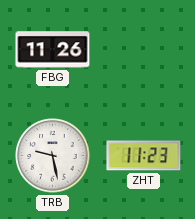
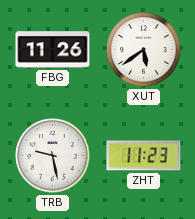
XUT: none -> 5:39
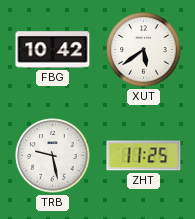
FBG: 11:26 -> 10:42
ZHT: 11:23 -> 11:25
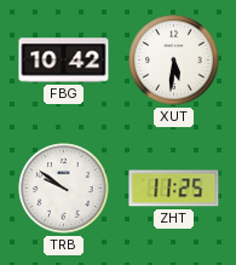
XUT: 5:39 -> 5:31
TRB: 9:28 -> 9:51
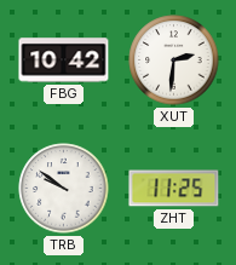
XUT: 5:31 -> 2:31
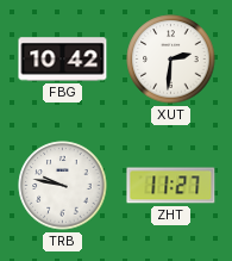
TRB: 9:51 -> 9:47
ZHT: 11:25 -> 11:27
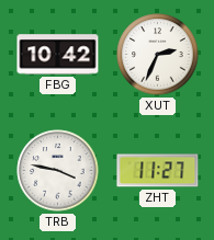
XUT: 2:31 -> 2:34
TRB: 9:47 -> 3:47
